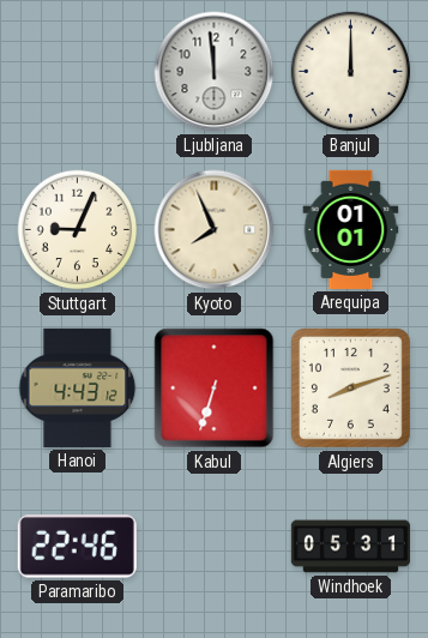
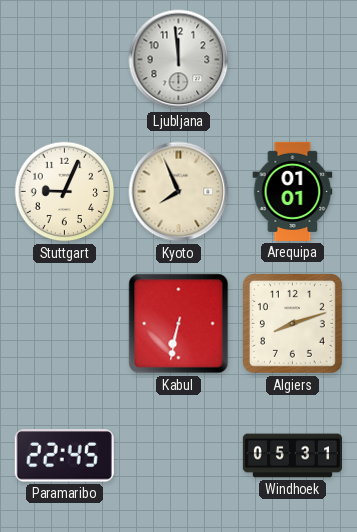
Banjul: 12:00 -> none
Hanoi: 4:43 -> none
Kabul: 6:33 -> 6:32
Paramaribo: 22:46 -> 22:45
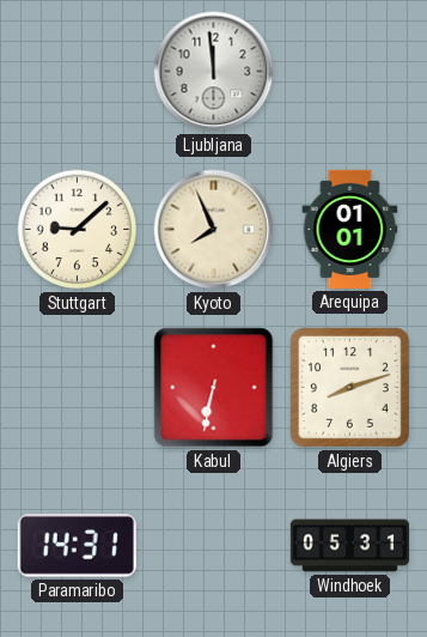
Stuttgart: 9:04 -> 9:08
Paramaribo: 22:45 -> 14:31
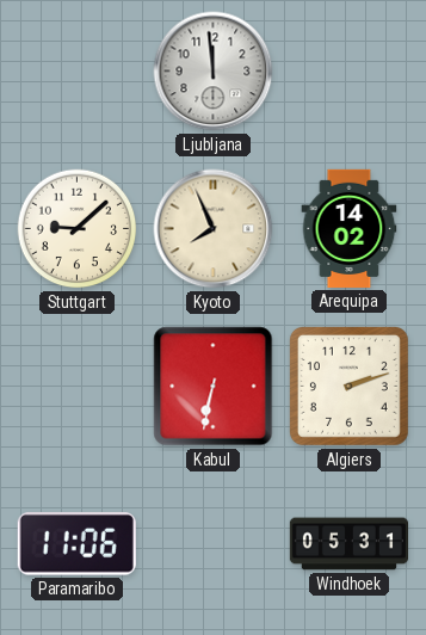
Arequipa: 01:01 -> 14:02
Algiers: 8:12 -> 2:12
Paramaribo: 14:31 -> 11:06
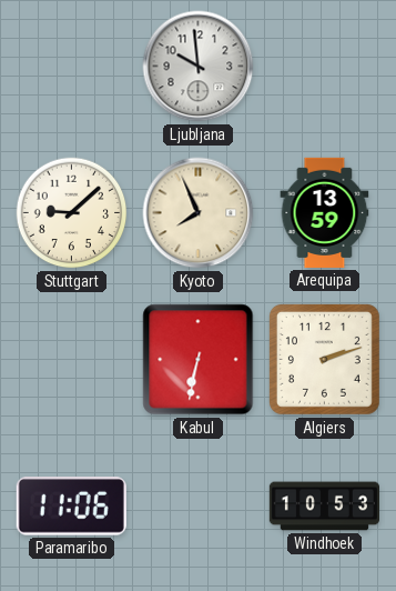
Ljubljana: 11:59 -> 9:59
Arequipa: 14:02 -> 13:59
Windhoek: 05:31 -> 10:53
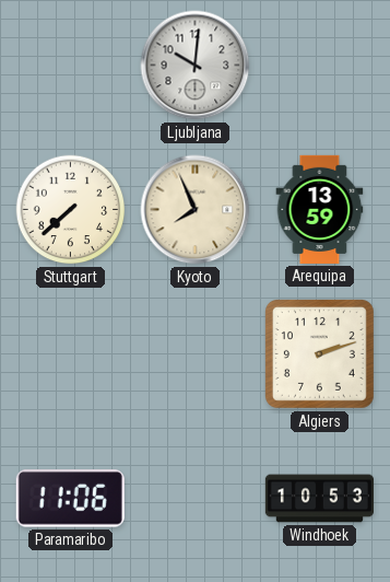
Ljubljana: 9:59 -> 10:01
Stuttgart: 9:08 -> 7:38
Kabul: 6:32 -> none
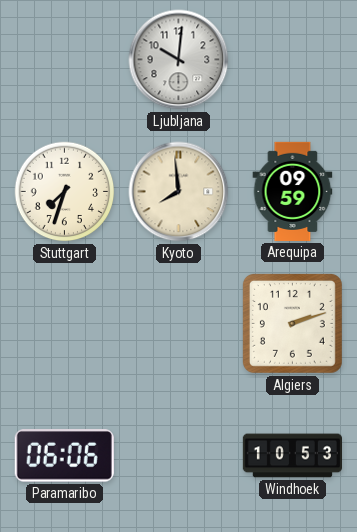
Stuttgart: 7:38 -> 7:33
Kyoto: 7:56 -> 7:59
Arequipa: 13:59 -> 09:59
Paramaribo: 11:06 -> 06:06
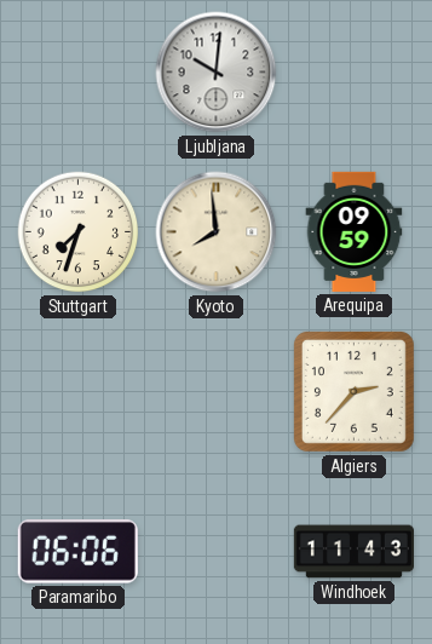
Algiers: 2:12 -> 2:37
Windhoek: 10:53 -> 11:43
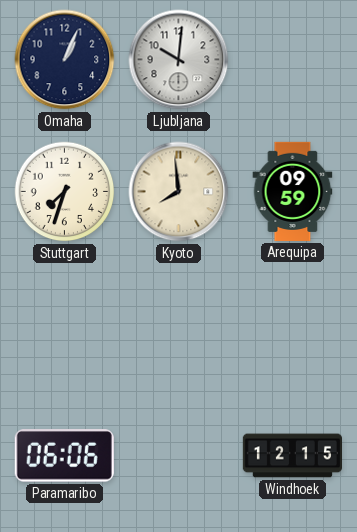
Omaha: none -> 1:04
Algiers: 2:37 -> none
Windhoek: 11:43 -> 12:15
